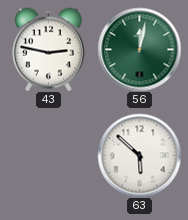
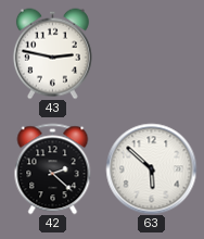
56: 12:02 -> none
42: none -> 2:22
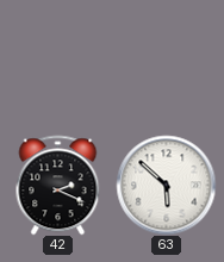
43: 2:47 -> none
42: 2:22 -> 2:19
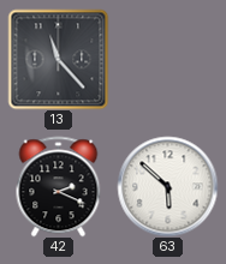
13: none -> 11:23
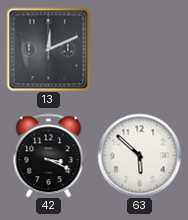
13: 11:23 -> 12:11
42: 2:19 -> 3:19
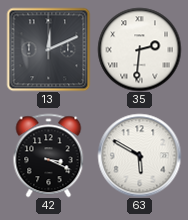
35: none -> 2:31
63: 5:52 -> 5:50
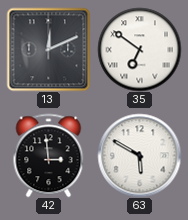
35: 2:31 -> 6:51
42: 3:19 -> 2:59
